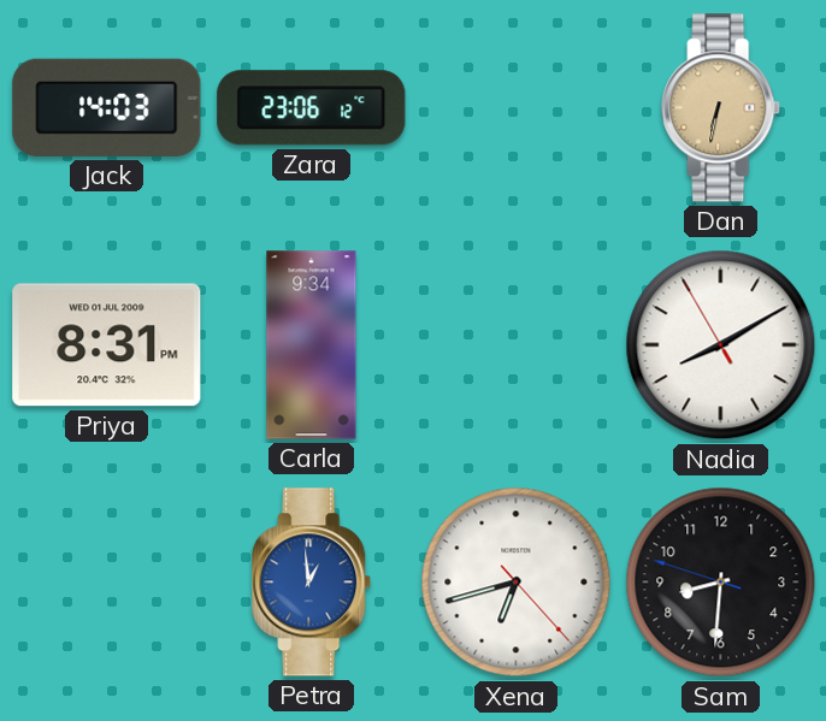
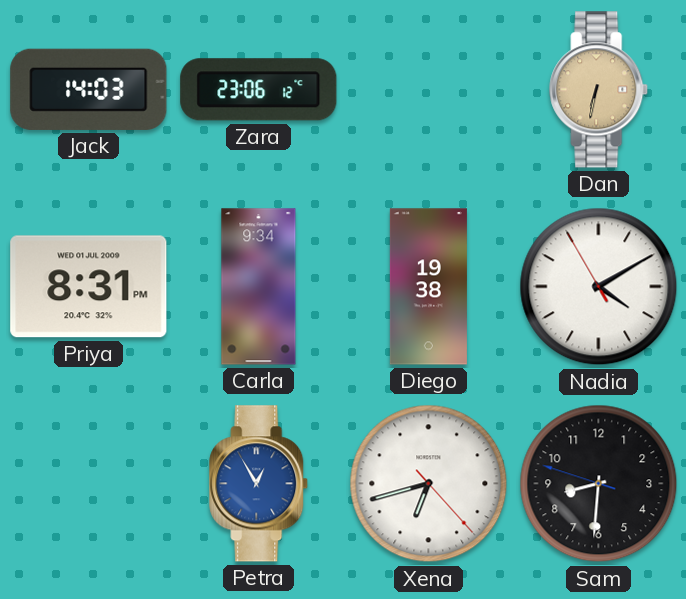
Diego: none -> 19:38
Nadia: 8:09 -> 4:09
Petra: 12:59 -> 12:55
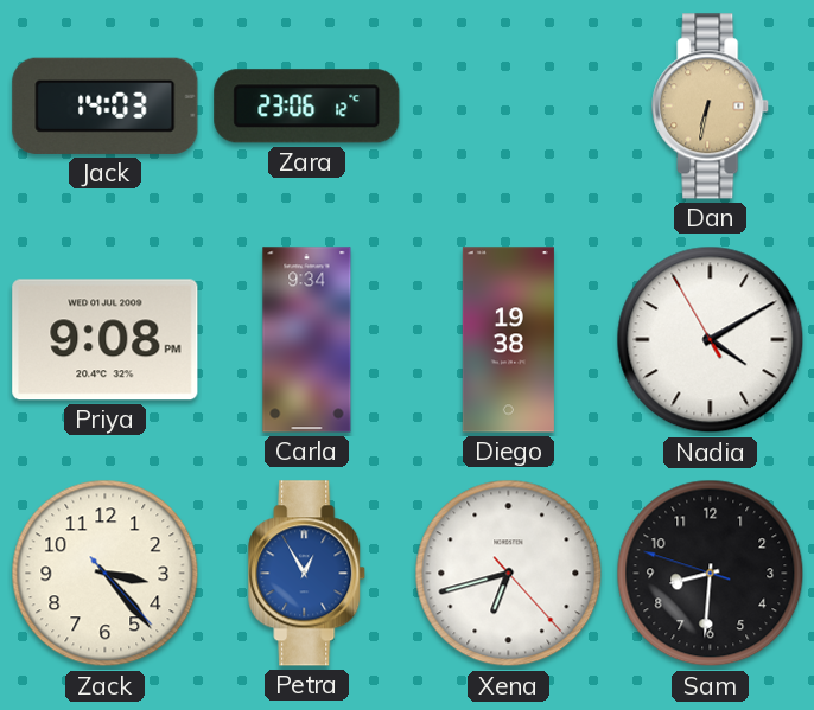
Priya: 8:31 -> 9:08
Zack: none -> 3:23
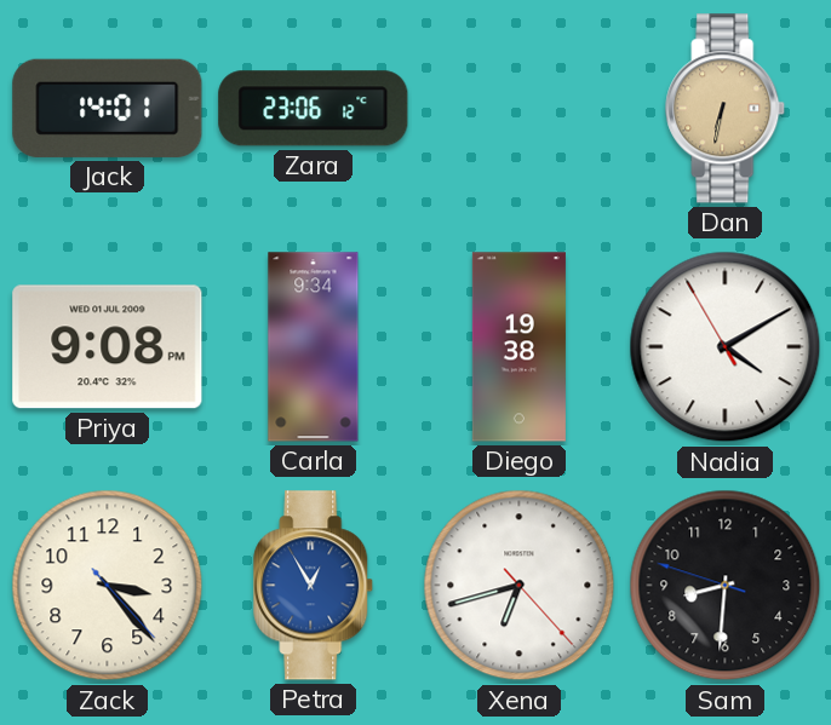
Jack: 14:03 -> 14:01
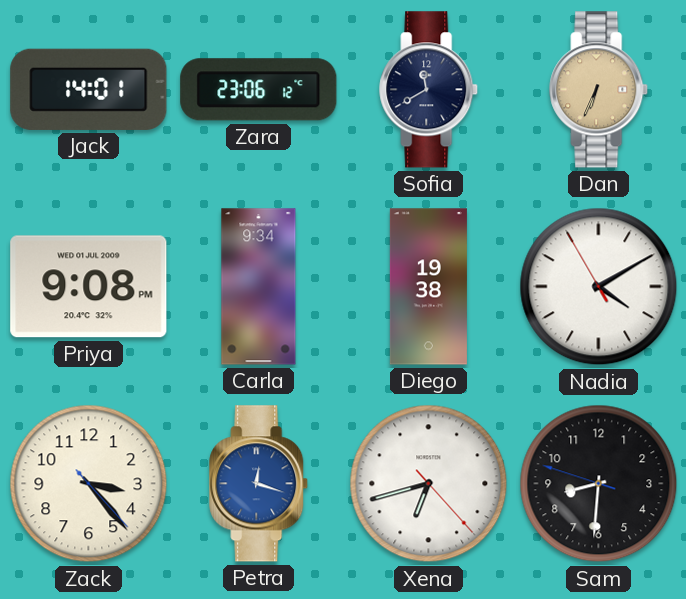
Sofia: none -> 11:40
Dan: 6:32 -> 6:34
Petra: 12:55 -> 12:18
